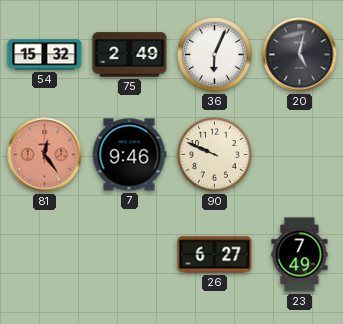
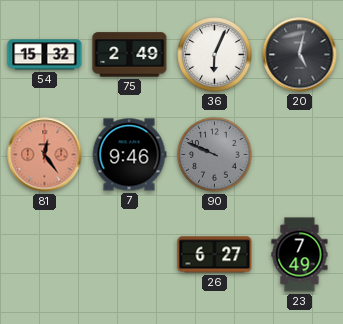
90 dial: cream -> grey
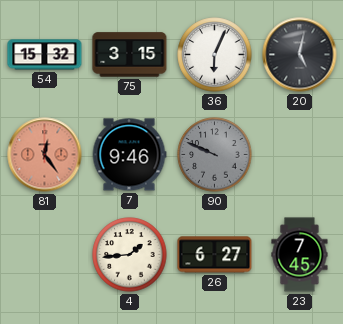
75: 2:49 -> 3:15
4: none -> 1:44
23: 7:49 -> 7:45
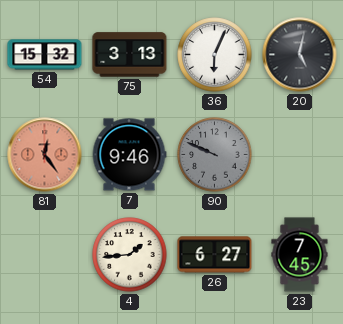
75: 3:15 -> 3:13
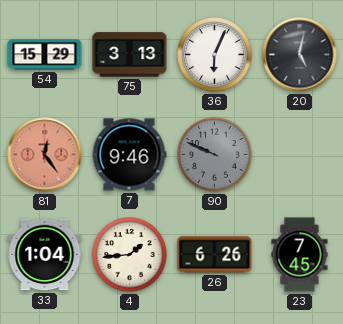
54: 15:32 -> 15:29
33: none -> 1:04
26: 6:27 -> 6:26
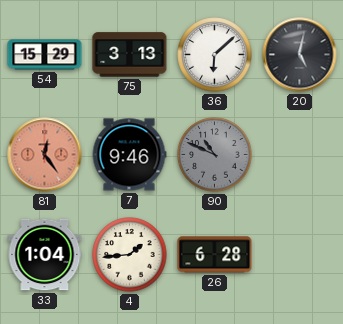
36: 6:04 -> 6:08
90: 9:49 -> 10:49
26: 6:26 -> 6:28
23: 7:45 -> none
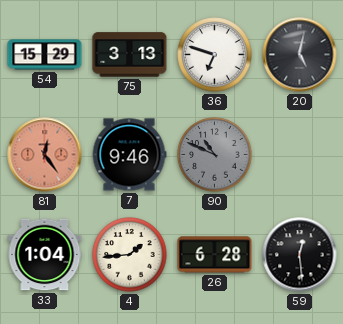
36: 6:08 -> 6:48
59: none -> 12:29
